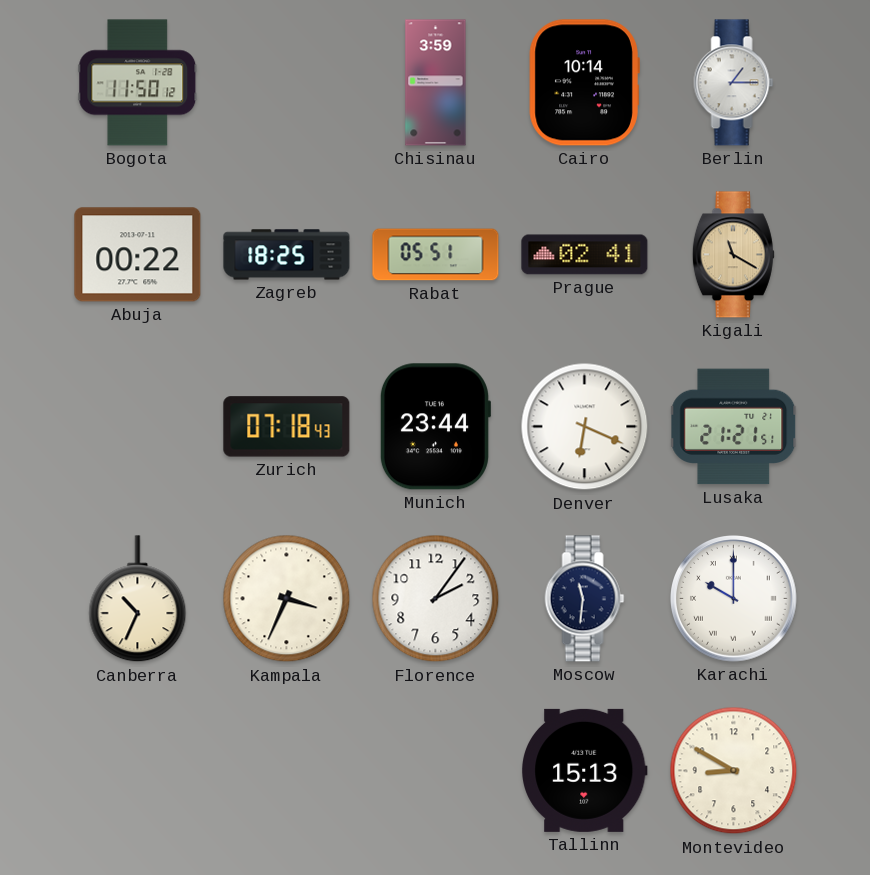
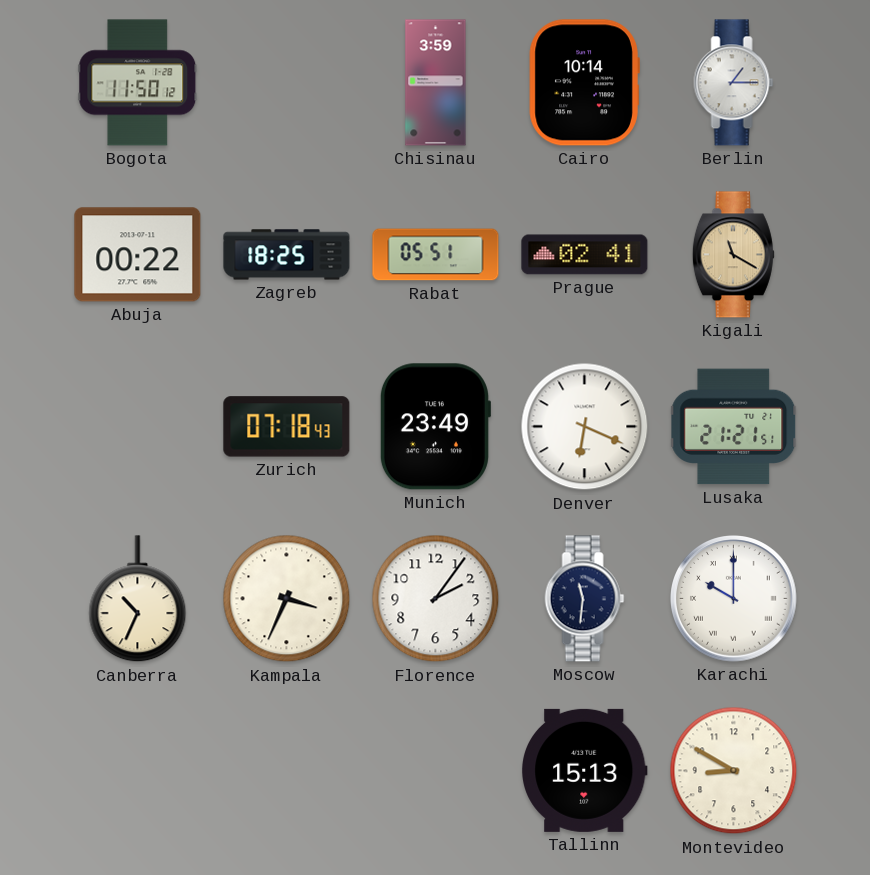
Munich: 23:44 -> 23:49
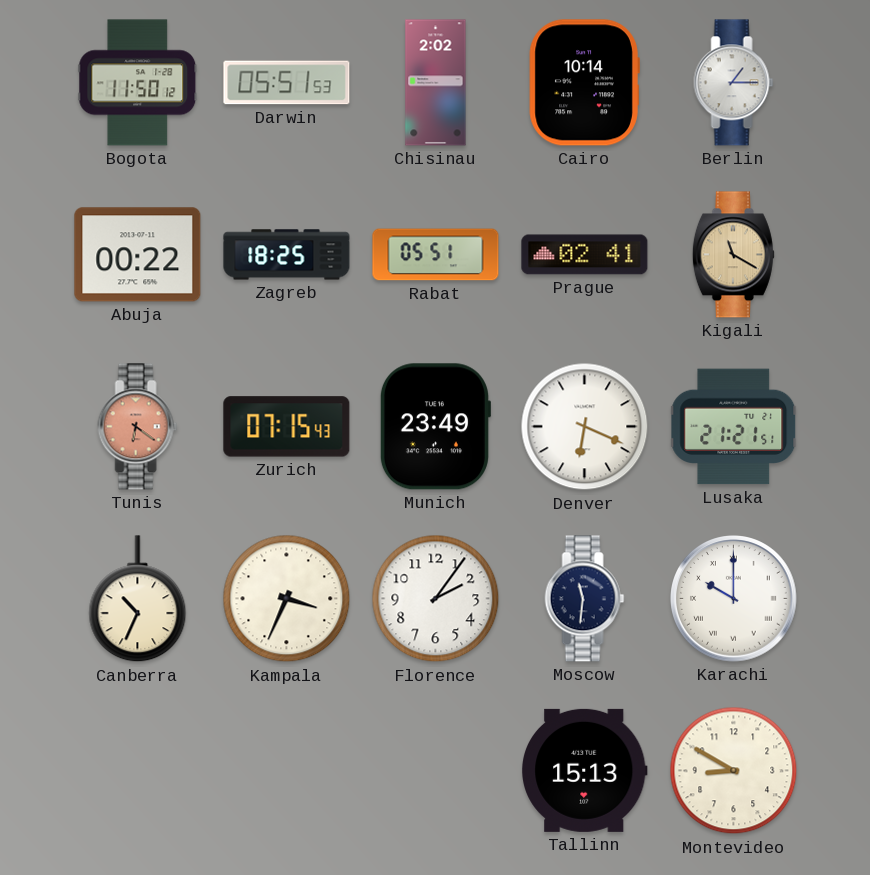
Darwin: none -> 05:51
Chisinau: 3:59 -> 2:02
Tunis: none -> 6:21
Zurich: 07:18 -> 07:15
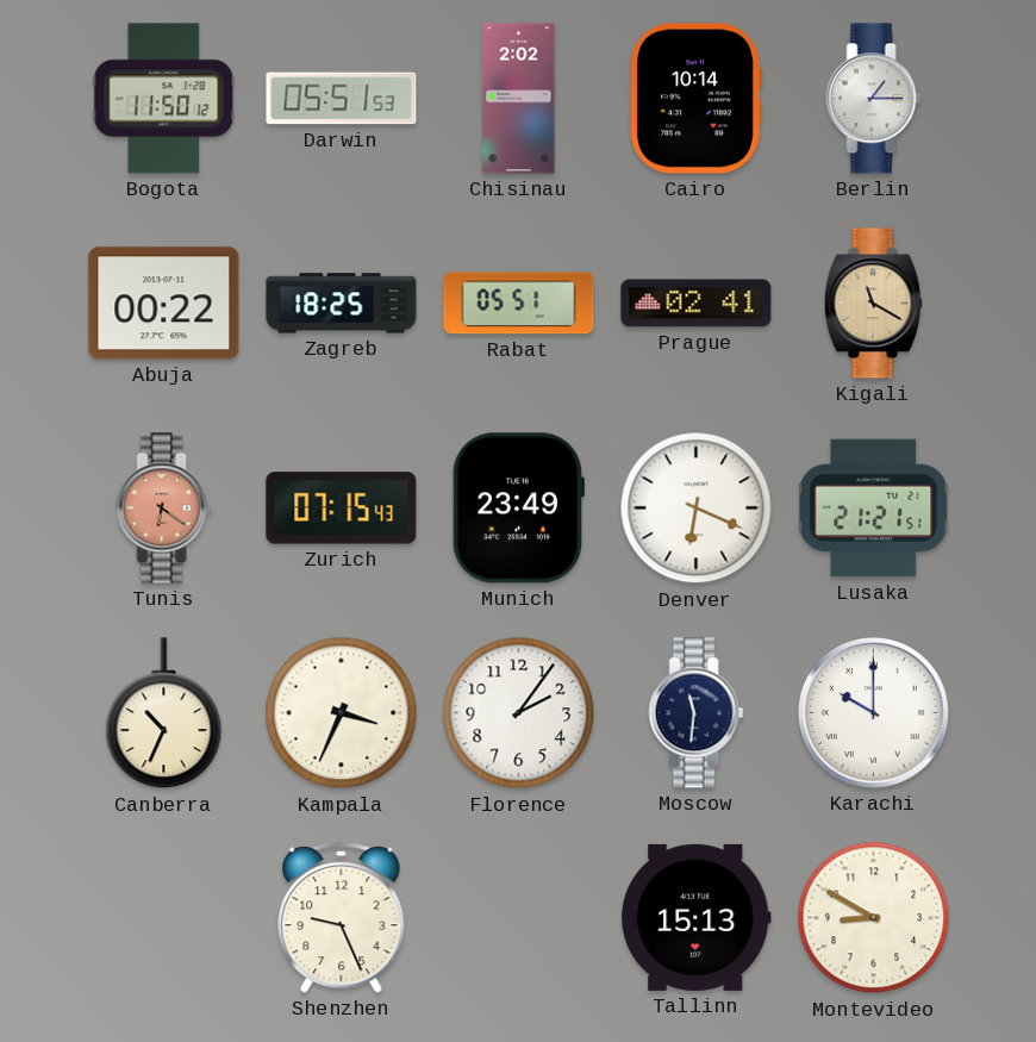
Shenzhen: none -> 9:26
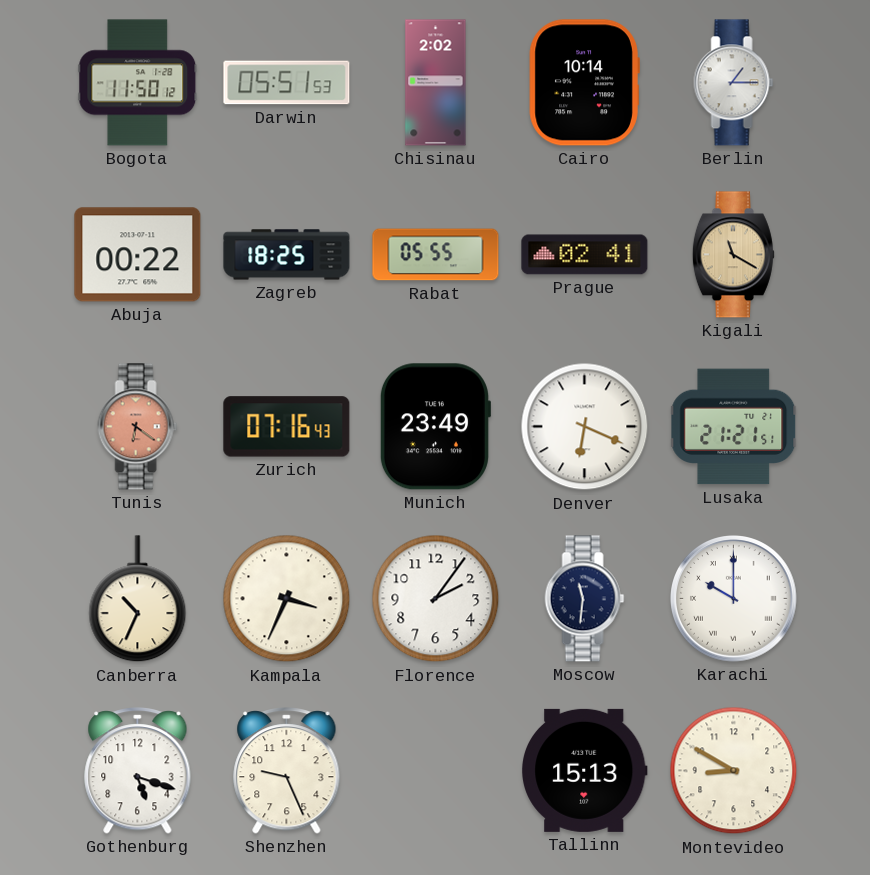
Rabat: 05:51 -> 05:55
Zurich: 07:15 -> 07:16
Gothenburg: none -> 5:18
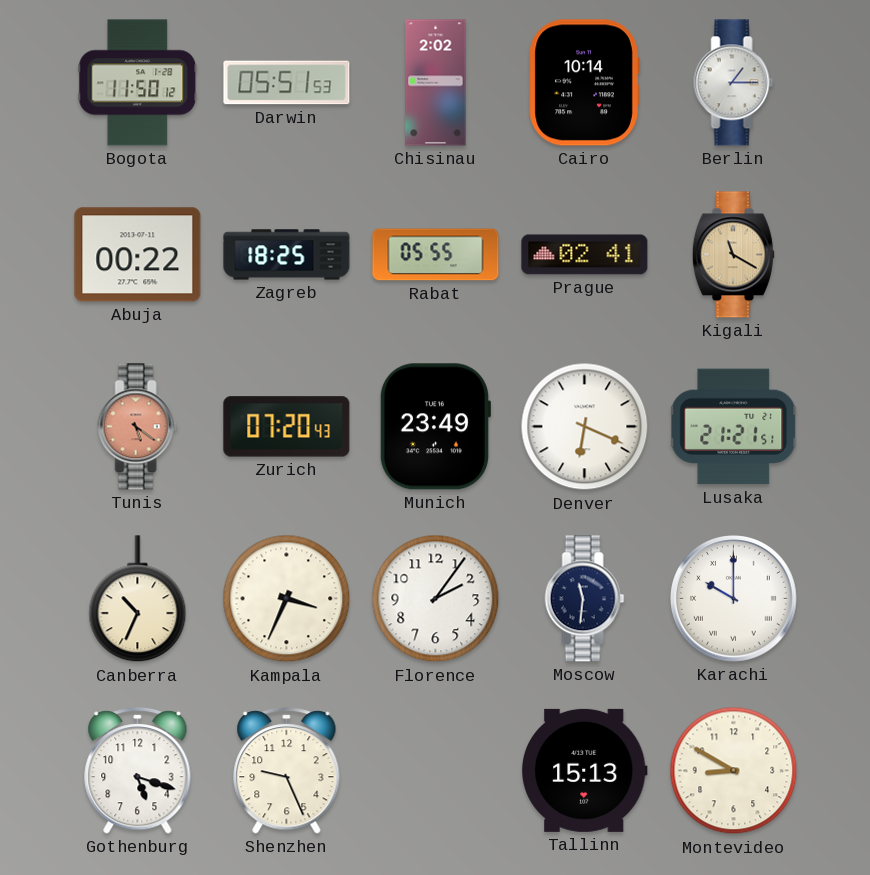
Tunis: 6:21 -> 5:21
Zurich: 07:16 -> 07:20
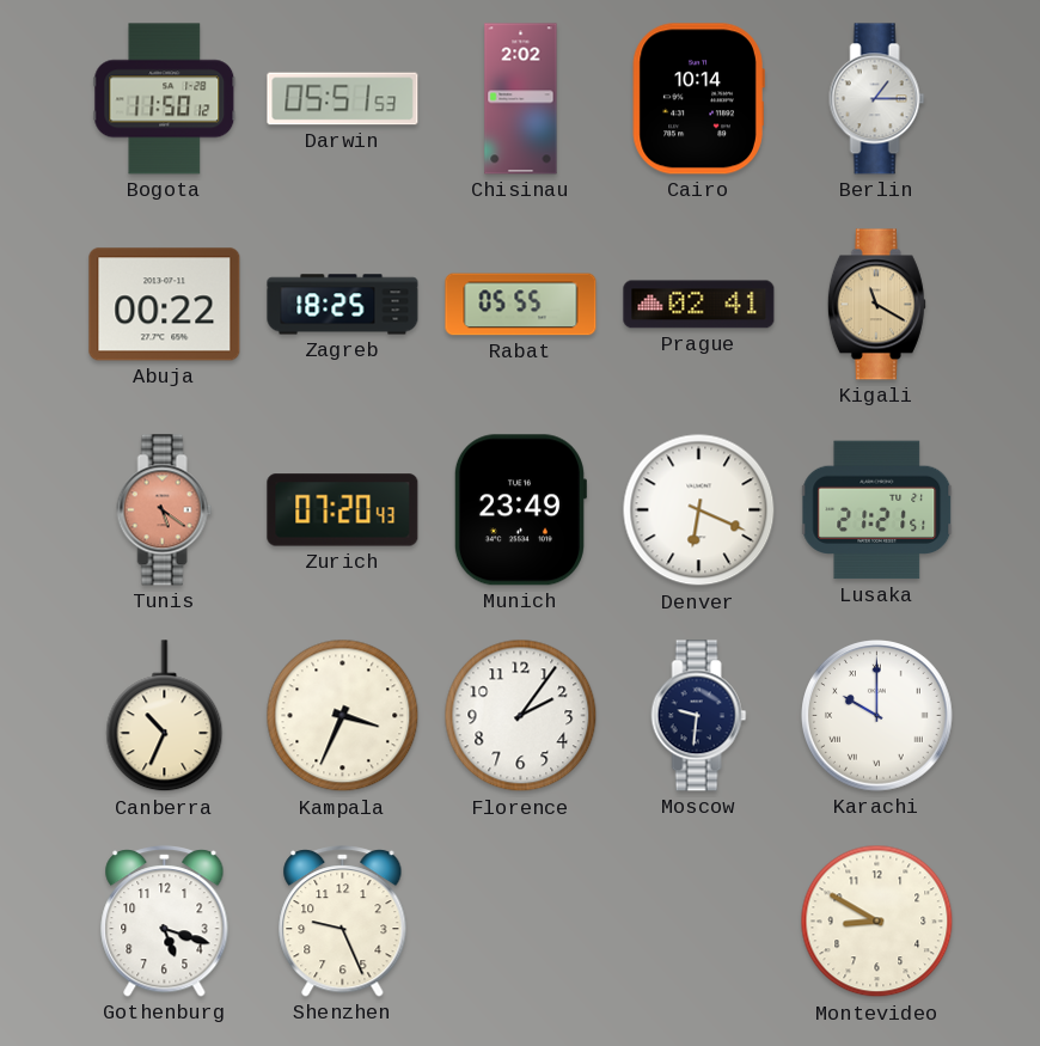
Moscow: 11:31 -> 9:31
Tallinn: 15:13 -> none
